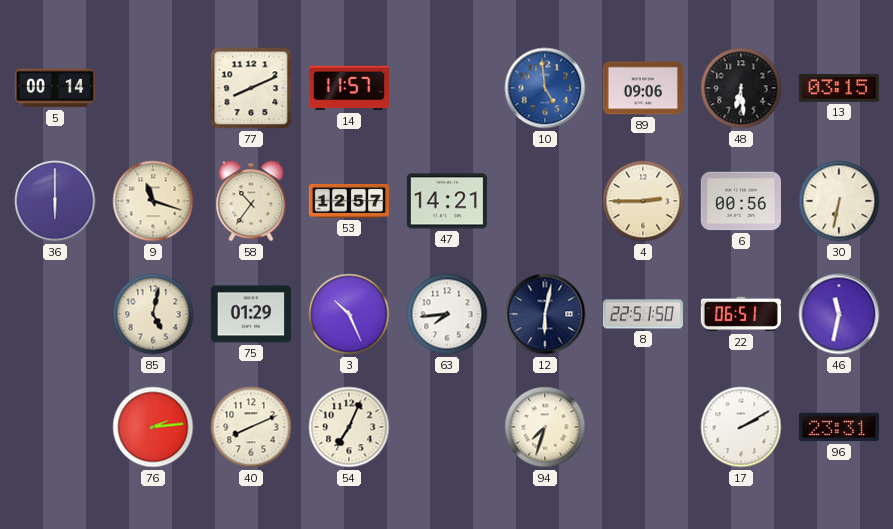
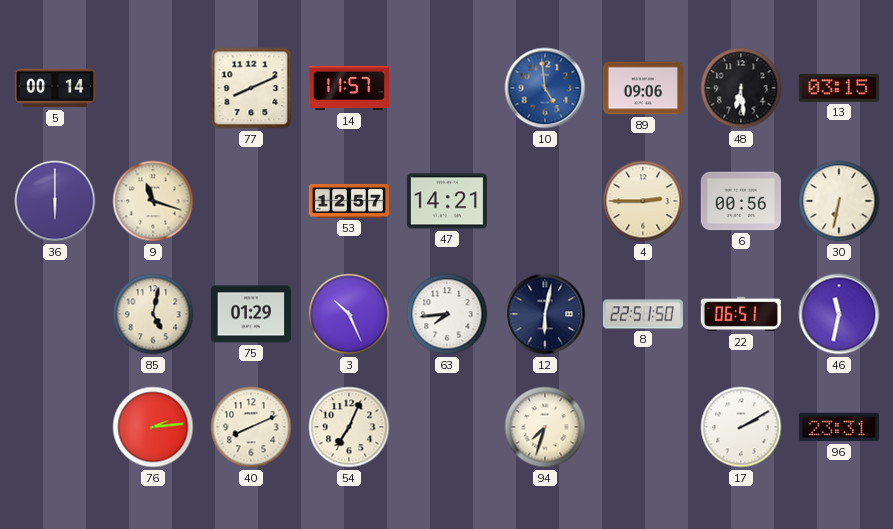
58: 10:36 -> none
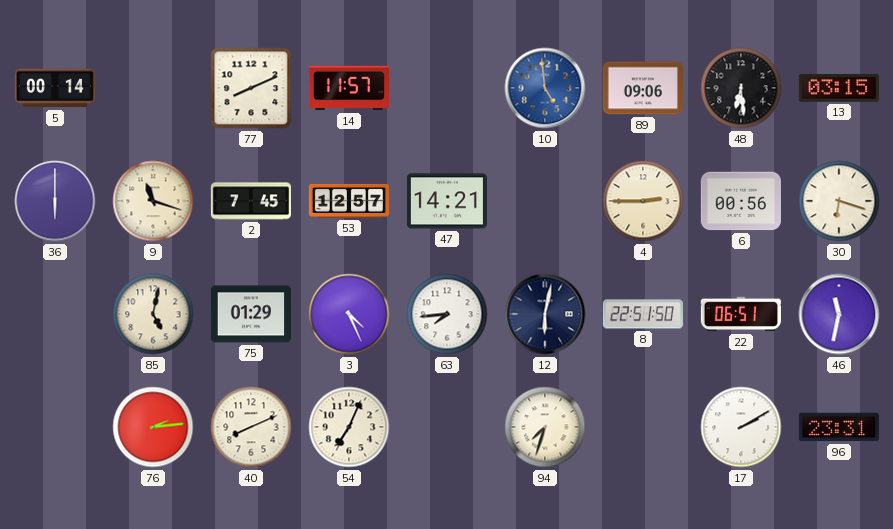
2: none -> 7:45
30: 6:32 -> 6:18
3: 10:26 -> 4:26
